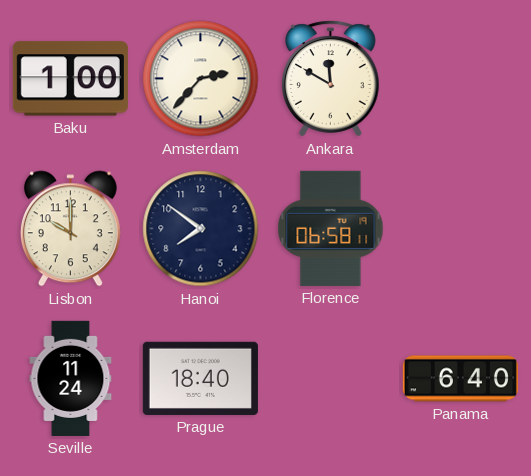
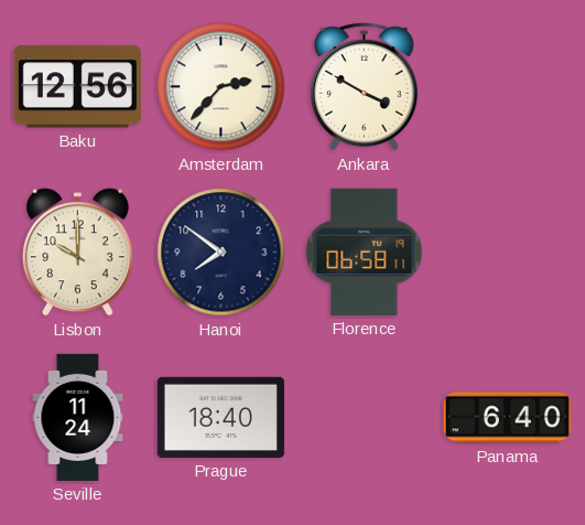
Baku: 1:00 -> 12:56
Ankara: 11:50 -> 3:50
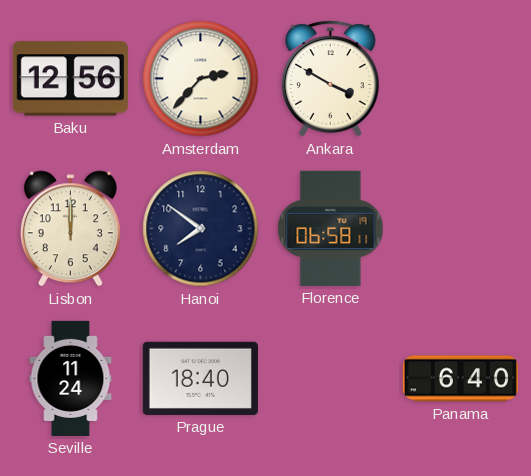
Lisbon: 10:00 -> 12:00
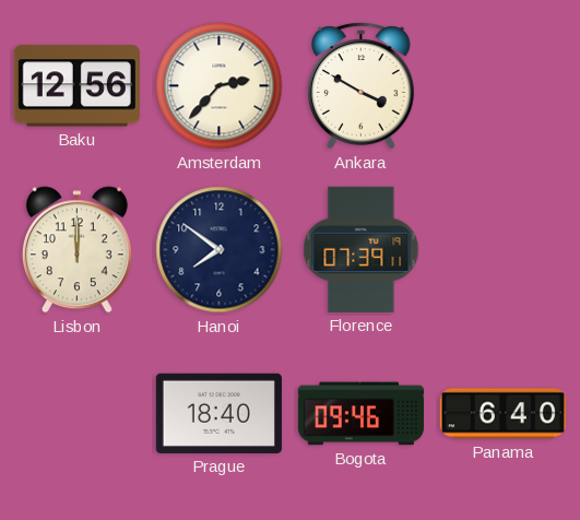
Florence: 06:58 -> 07:39
Seville: 11:24 -> none
Bogota: none -> 09:46
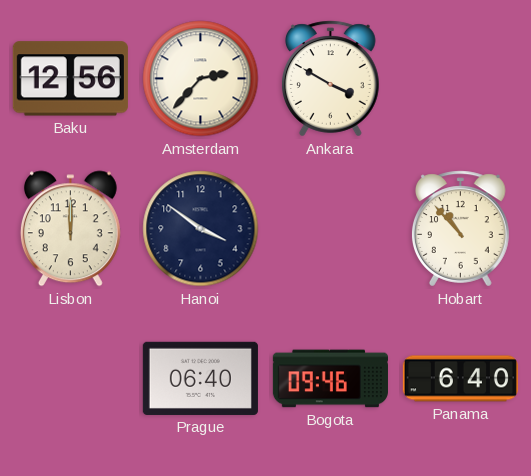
Hanoi: 7:51 -> 3:51
Florence: 07:39 -> none
Hobart: none -> 10:53
Prague: 18:40 -> 06:40
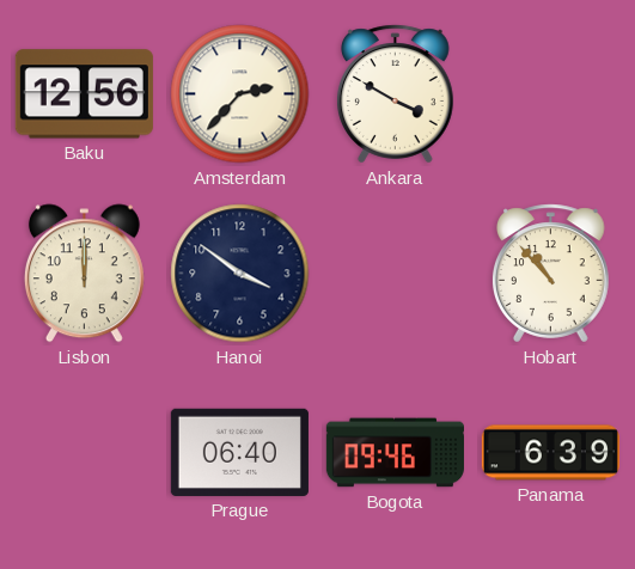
Panama: 6:40 -> 6:39
